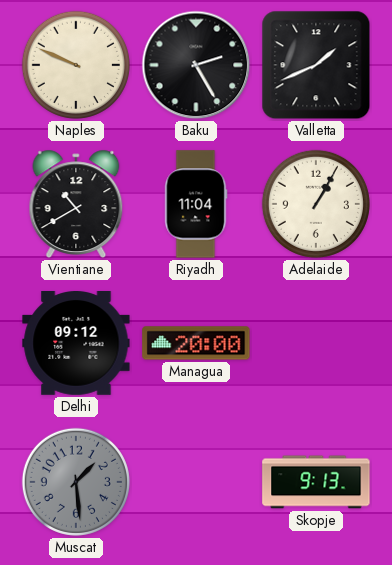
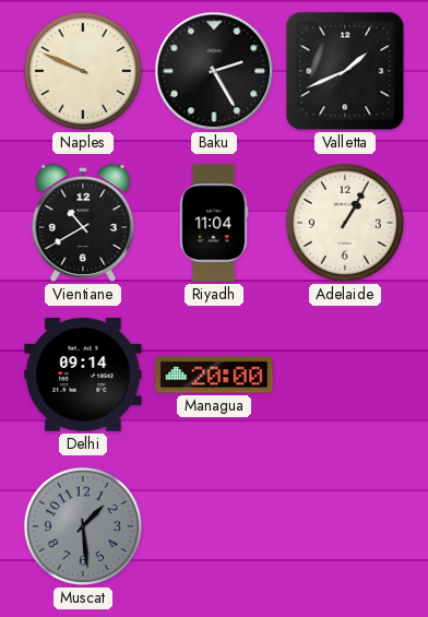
Delhi: 09:12 -> 09:14
Skopje: 9:13 -> none
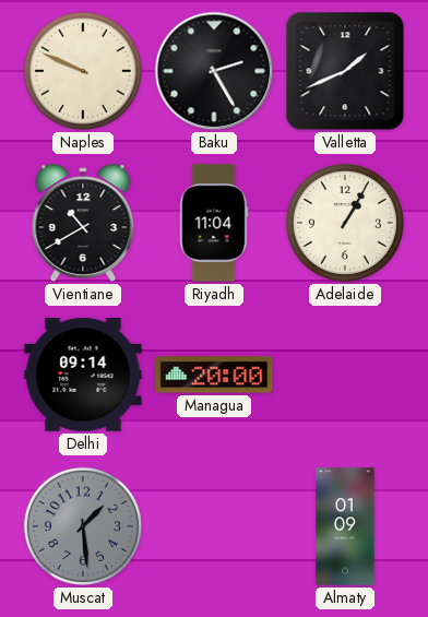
Almaty: none -> 01:09
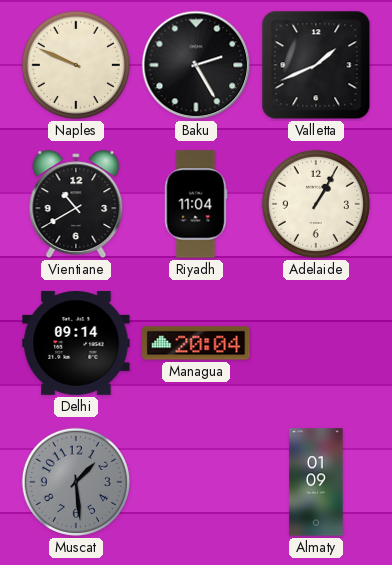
Managua: 20:00 -> 20:04
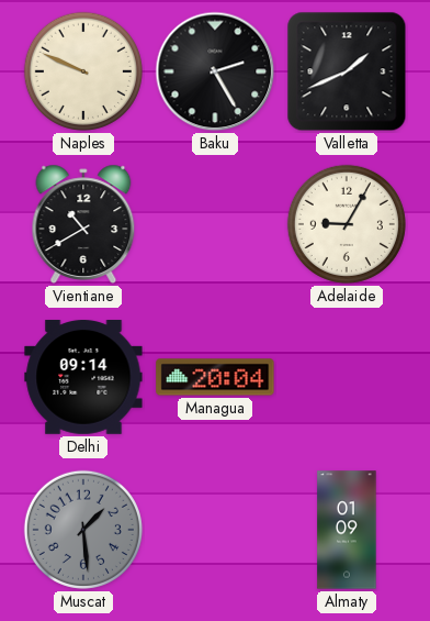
Riyadh: 11:04 -> none
Adelaide: 1:05 -> 9:05
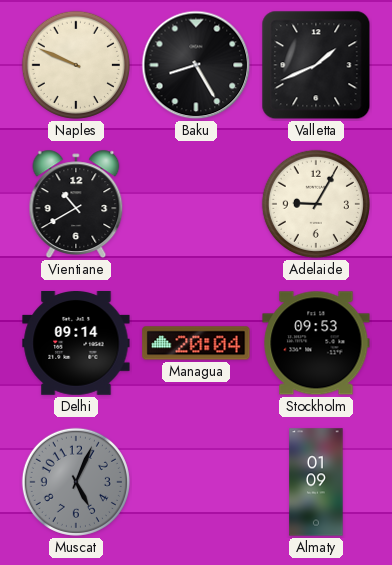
Baku: 2:25 -> 8:25
Stockholm: none -> 09:53
Muscat: 1:29 -> 5:04
